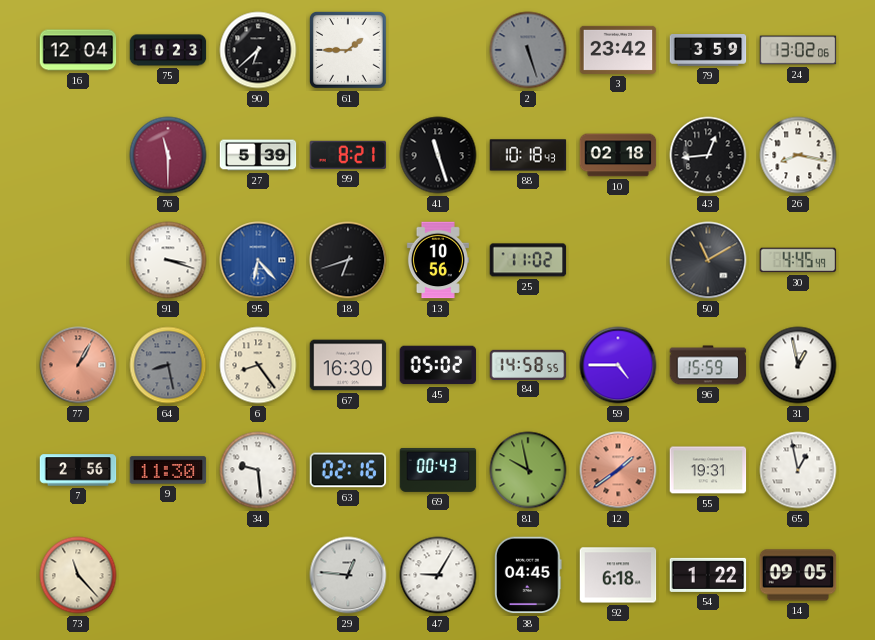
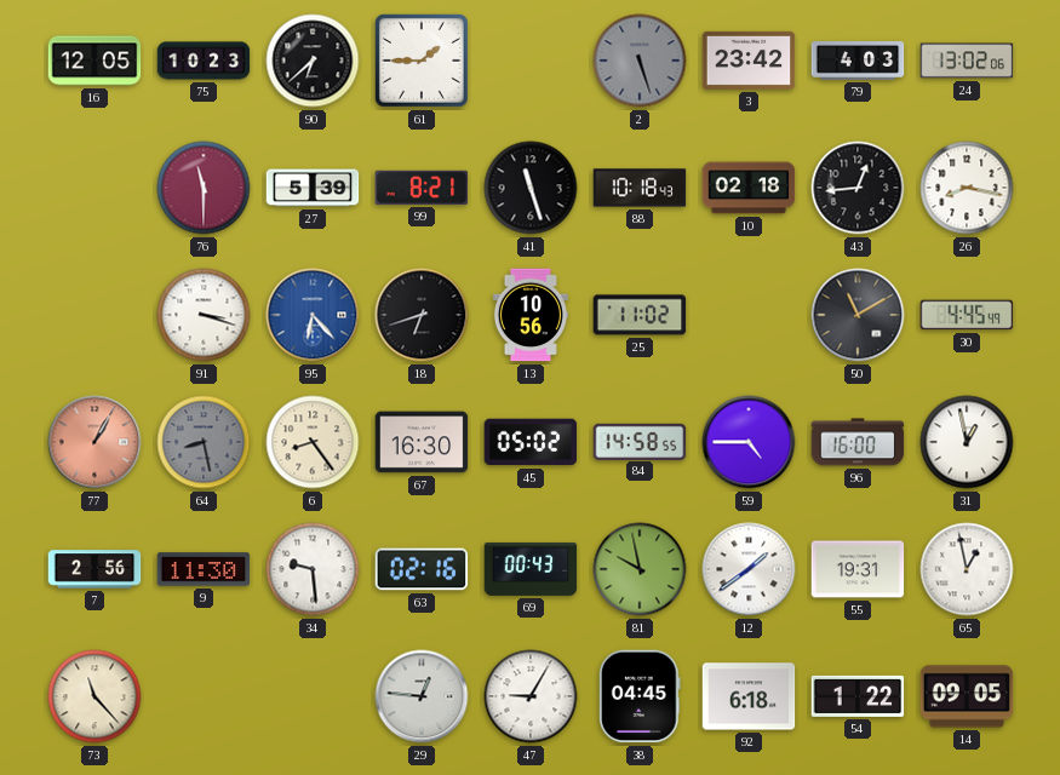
16: 12:04 -> 12:05
79: 3:59 -> 4:03
96: 15:59 -> 16:00
12 dial: salmon -> white
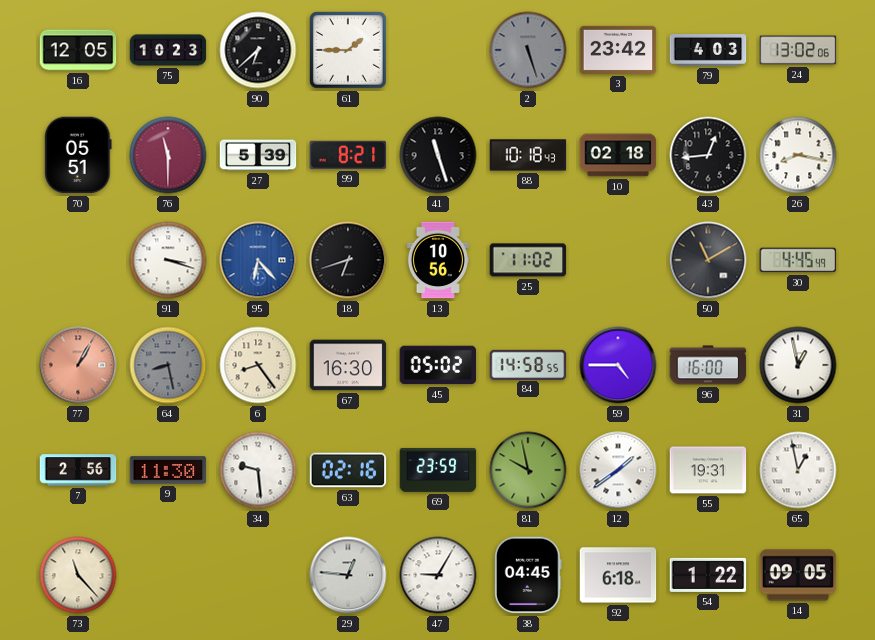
70: none -> 05:51
69: 00:43 -> 23:59
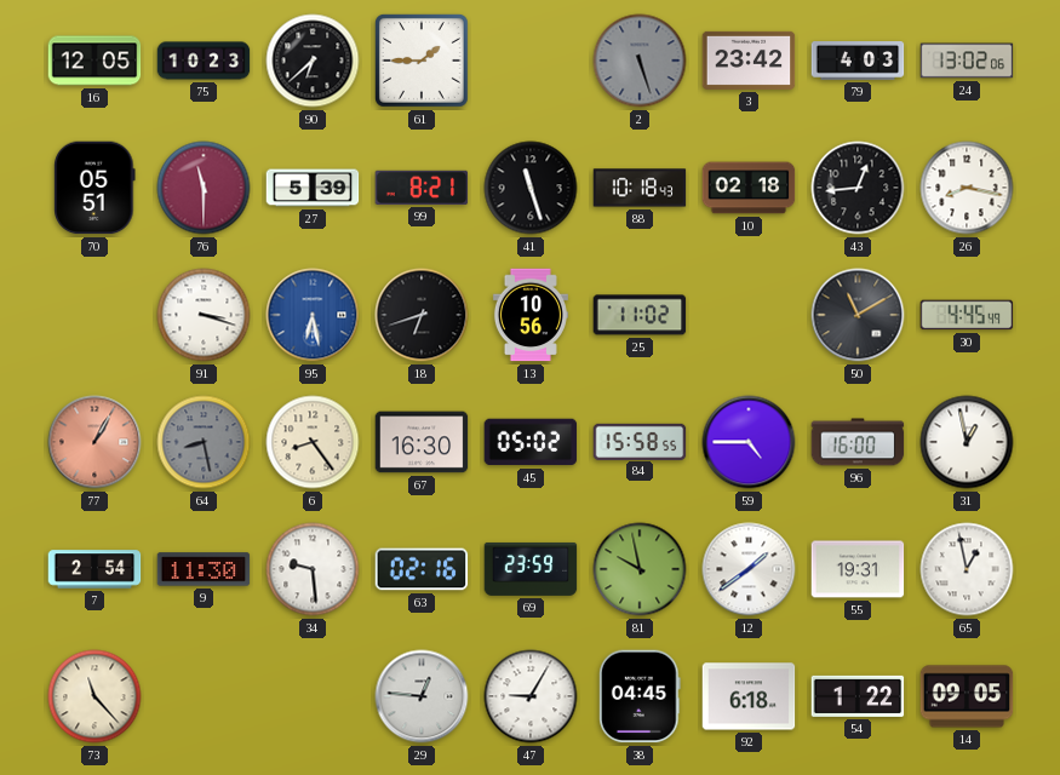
95: 6:23 -> 6:28
84: 14:58 -> 15:58
7: 2:56 -> 2:54
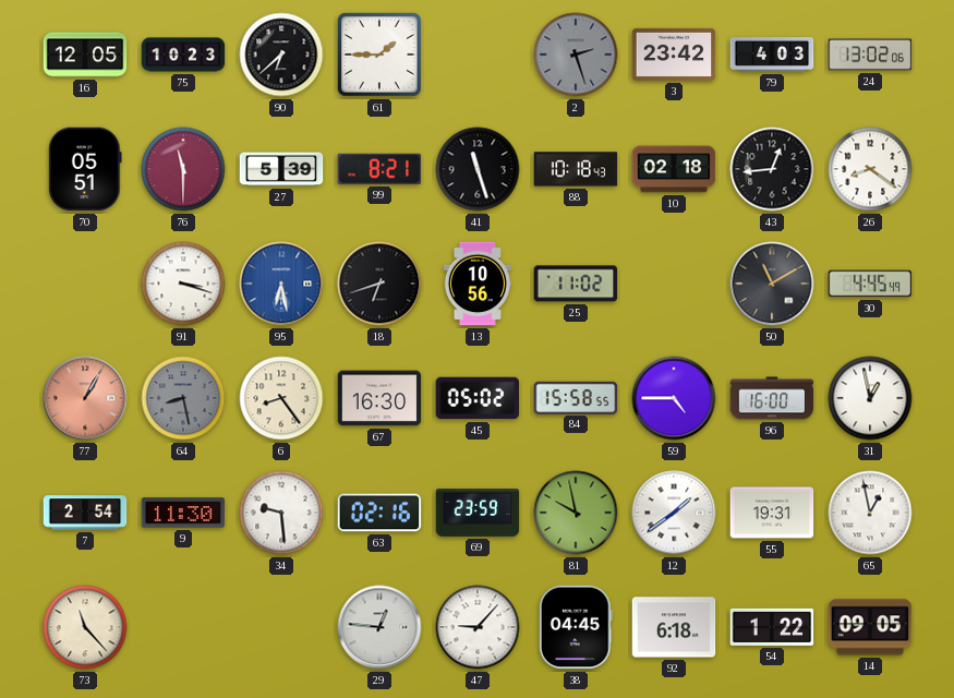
2: 5:27 -> 2:27
26: 8:17 -> 8:21
47: 9:05 -> 9:07
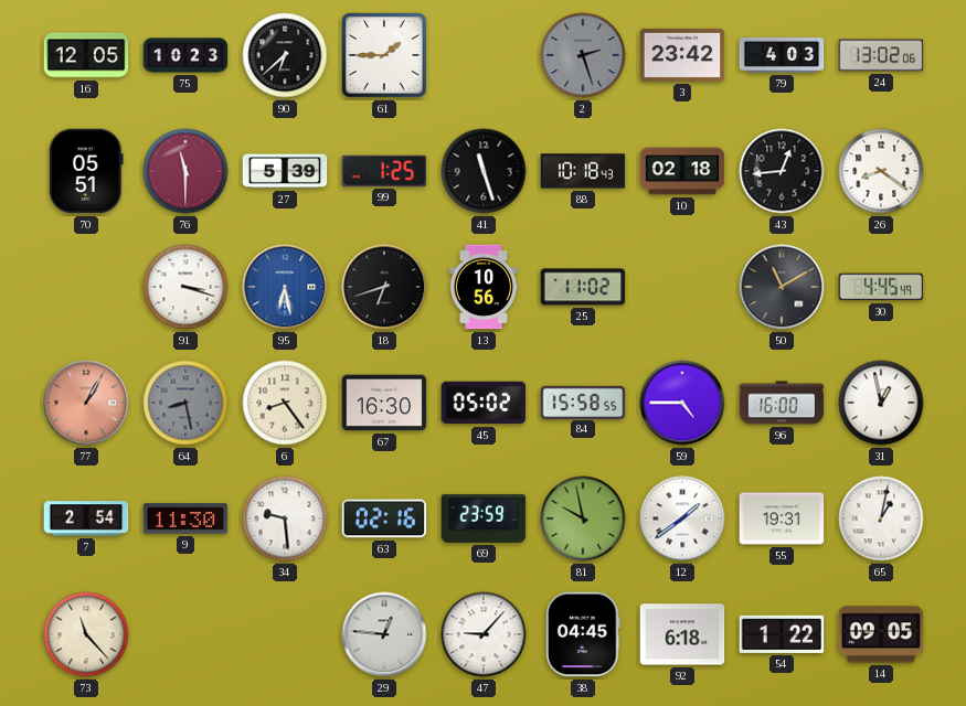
99: 8:21 -> 1:25
65: 12:58 -> 1:02
